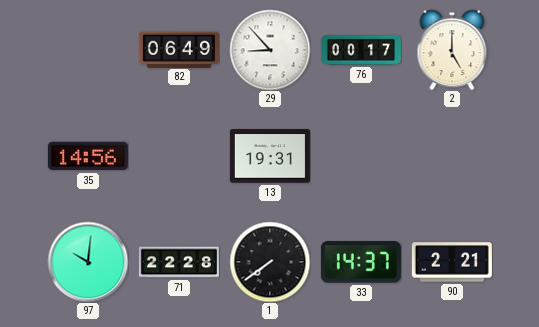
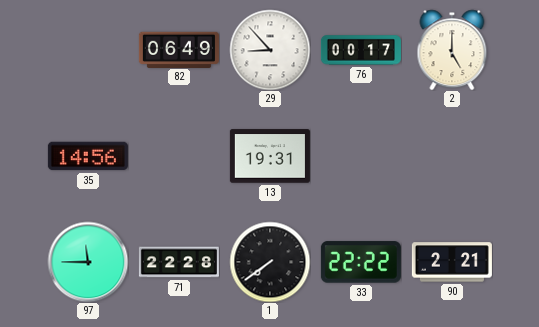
97: 10:01 -> 11:45
33: 14:37 -> 22:22
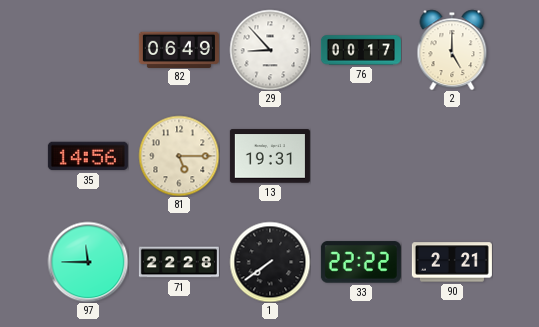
81: none -> 5:15
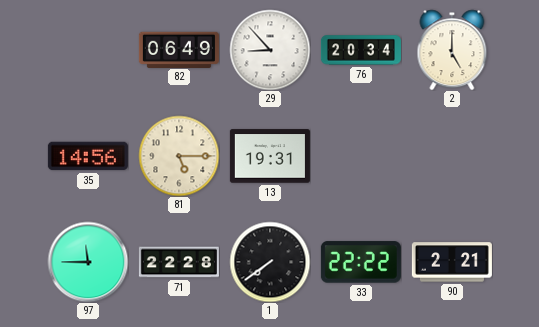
76: 00:17 -> 20:34
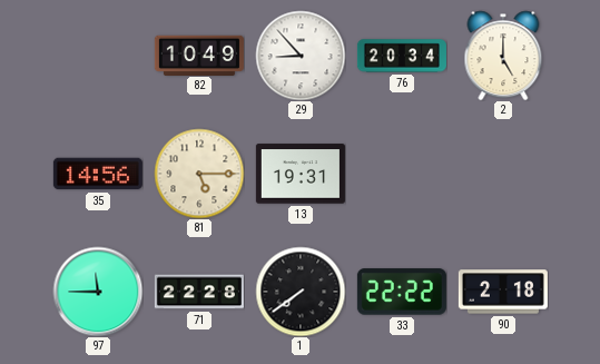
82: 06:49 -> 10:49
90: 2:21 -> 2:18
